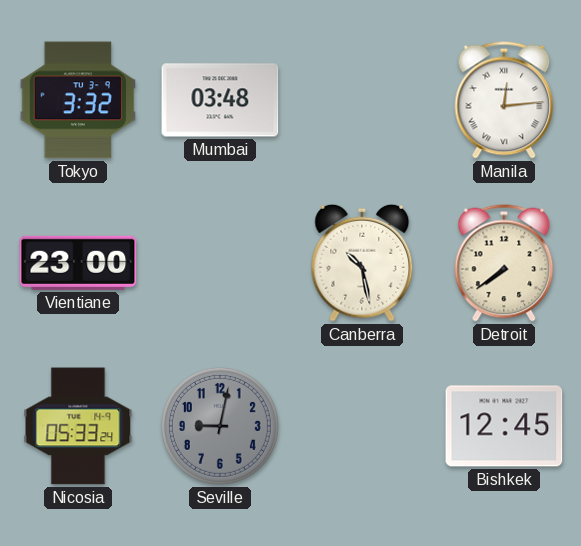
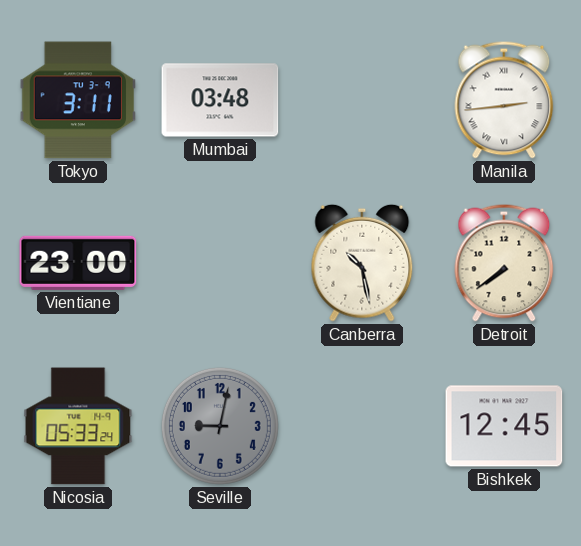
Tokyo: 3:32 -> 3:11
Manila: 12:14 -> 2:44
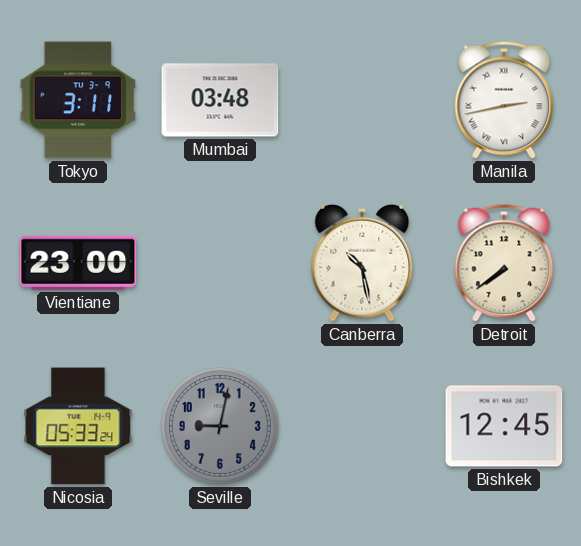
Manila: 2:44 -> 2:43
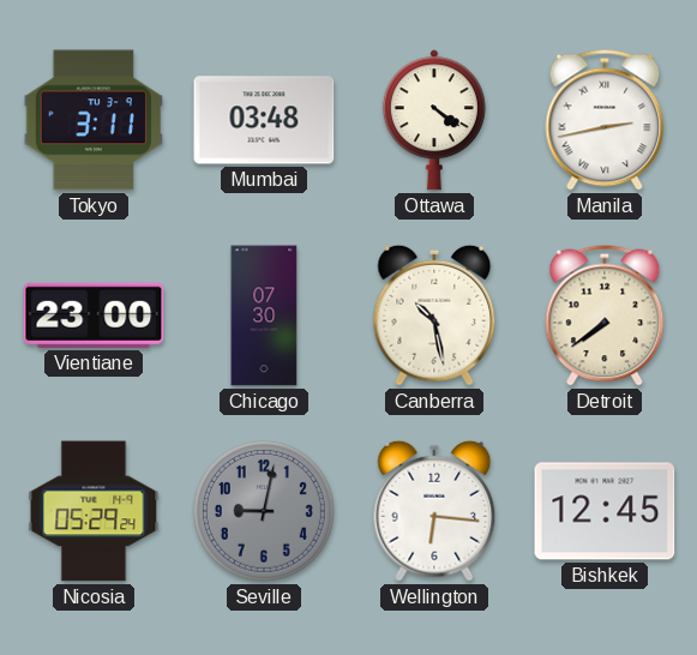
Ottawa: none -> 4:21
Chicago: none -> 07:30
Nicosia: 05:33 -> 05:29
Wellington: none -> 6:16
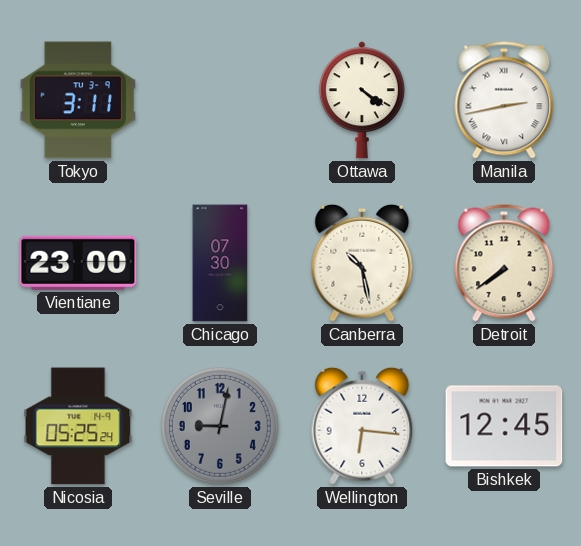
Mumbai: 03:48 -> none
Nicosia: 05:29 -> 05:25
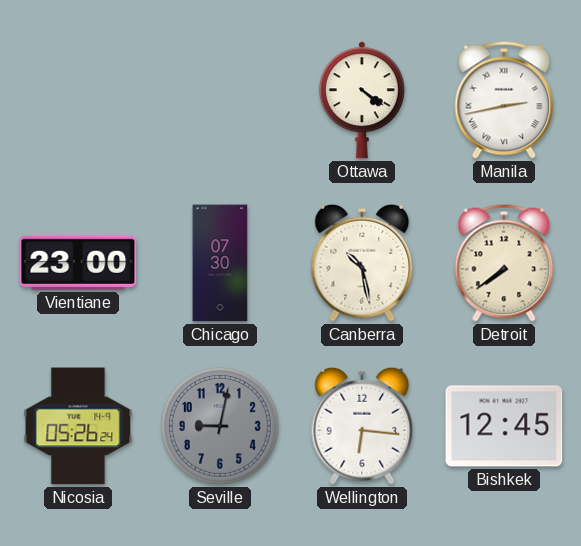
Tokyo: 3:11 -> none
Nicosia: 05:25 -> 05:26
